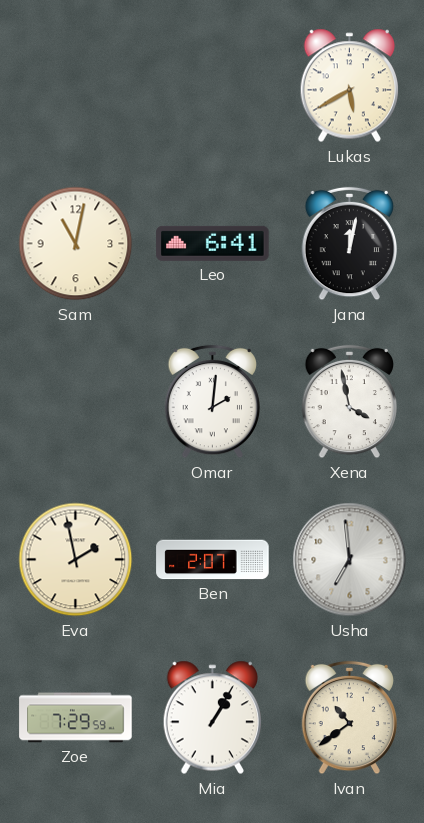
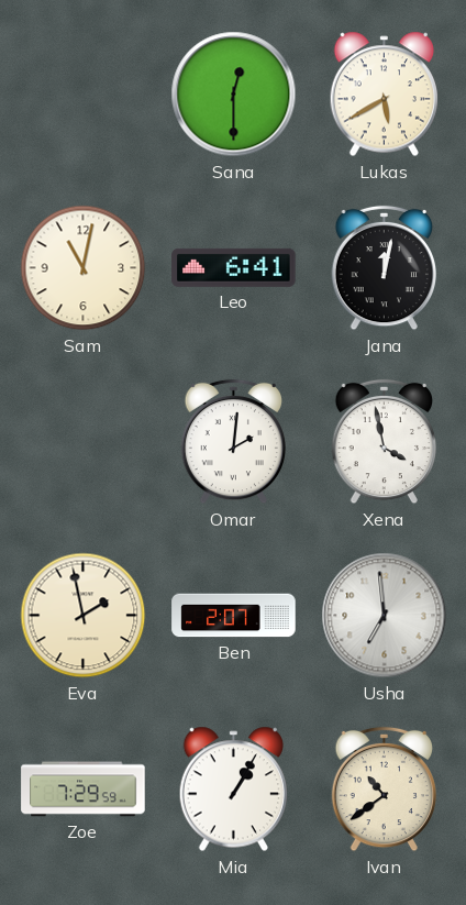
Sana: none -> 12:30
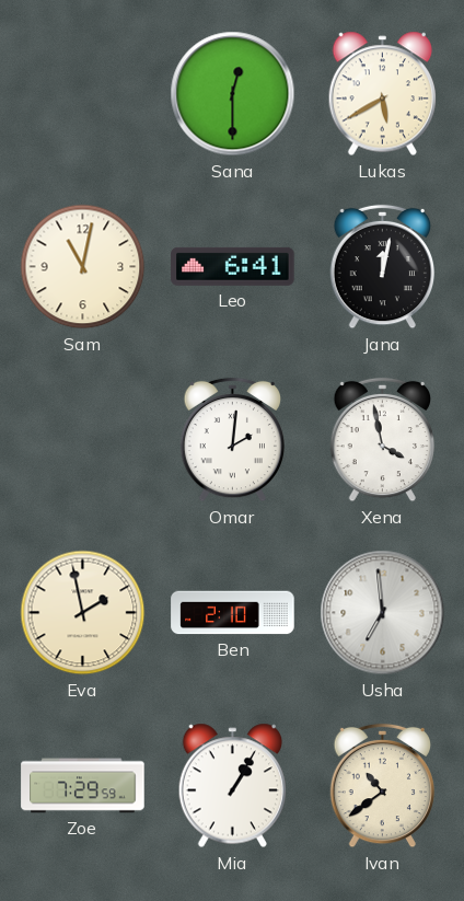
Ben: 2:07 -> 2:10
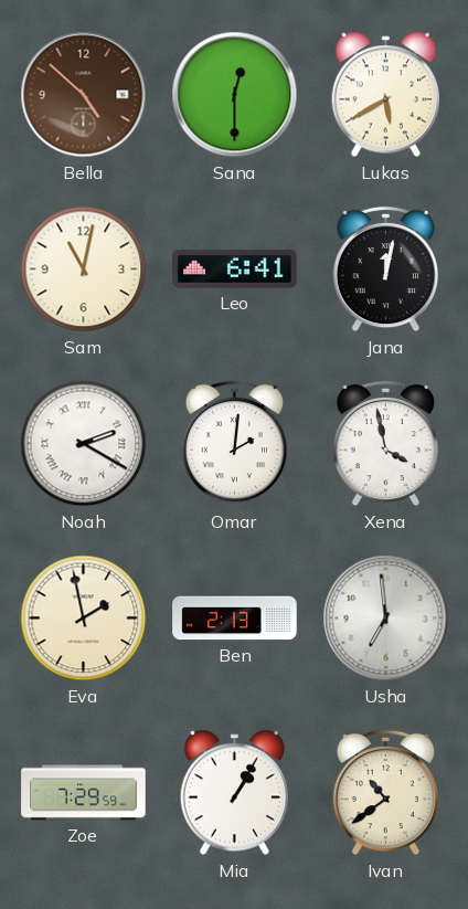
Bella: none -> 4:52
Noah: none -> 2:20
Ben: 2:10 -> 2:13
